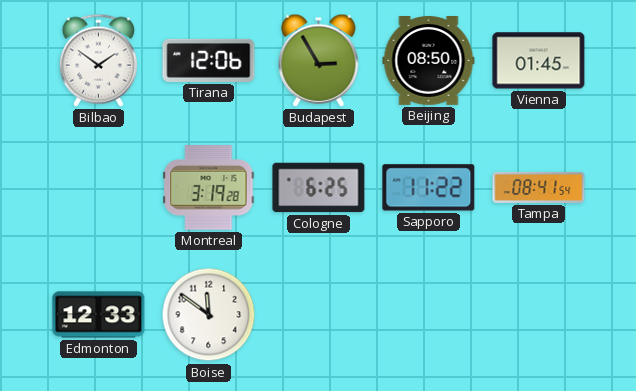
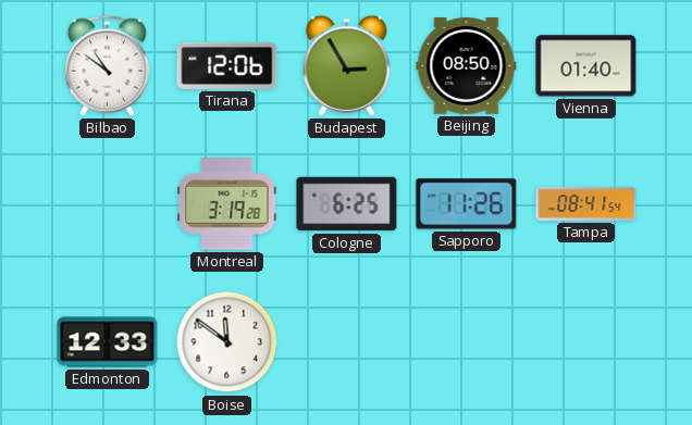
Bilbao: 1:51 -> 10:51
Vienna: 01:45 -> 01:40
Sapporo: 11:22 -> 11:26
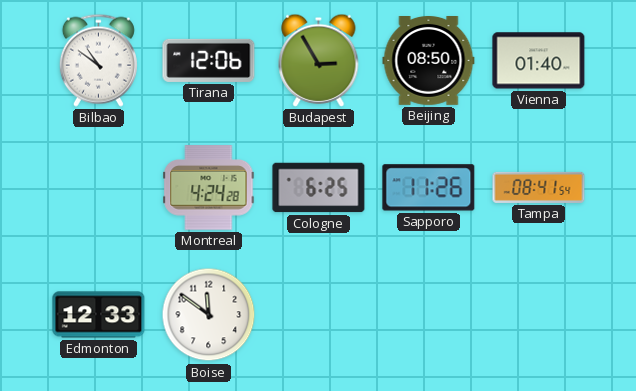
Montreal: 3:19 -> 4:24
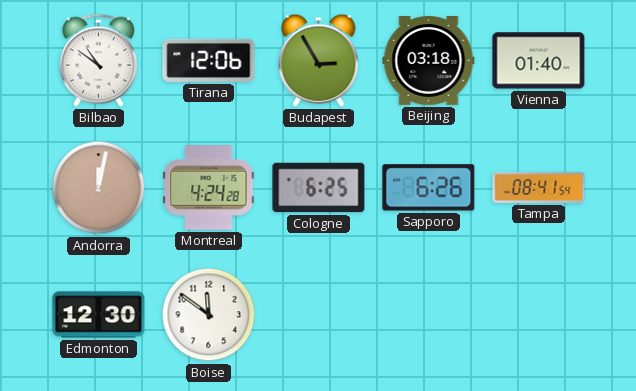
Beijing: 08:50 -> 03:18
Andorra: none -> 12:02
Sapporo: 11:26 -> 6:26
Edmonton: 12:33 -> 12:30
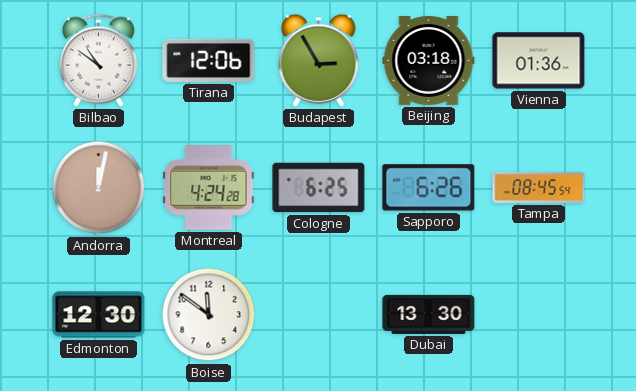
Vienna: 01:40 -> 01:36
Tampa: 08:41 -> 08:45
Dubai: none -> 13:30
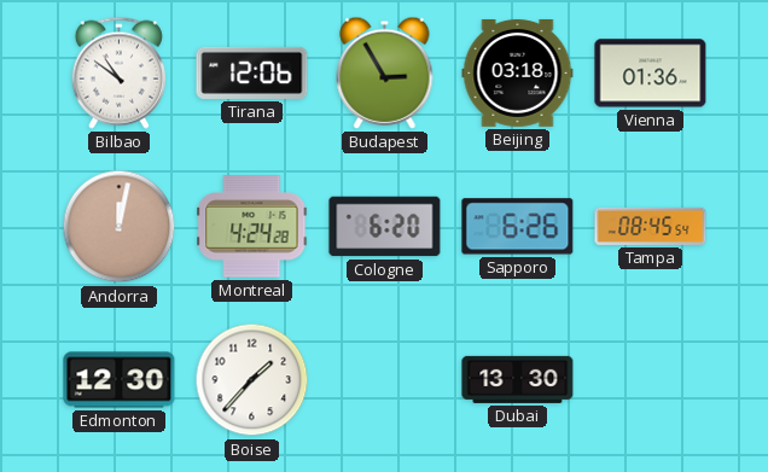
Cologne: 6:25 -> 6:20
Boise: 11:51 -> 1:37
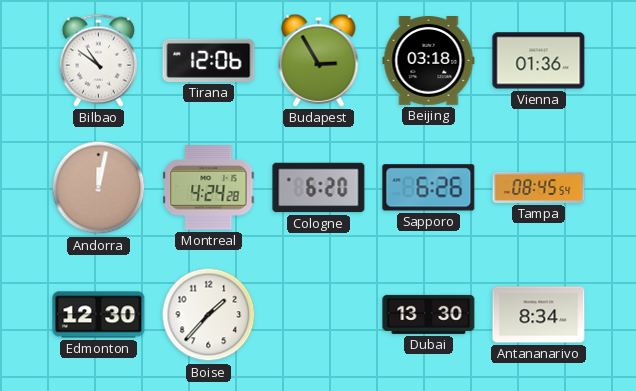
Antananarivo: none -> 8:34
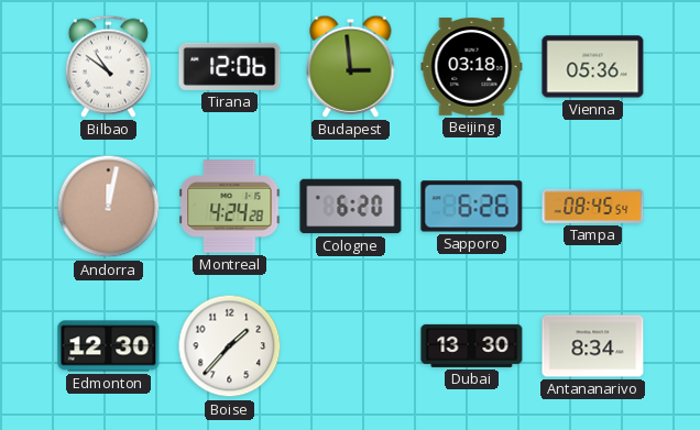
Budapest: 2:55 -> 2:59
Vienna: 01:36 -> 05:36
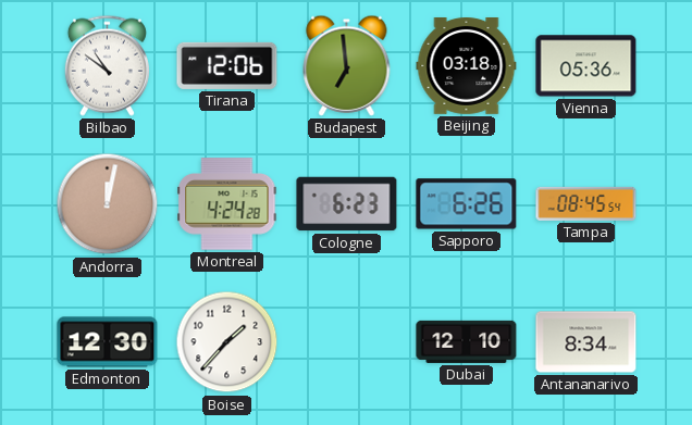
Budapest: 2:59 -> 6:59
Cologne: 6:20 -> 6:23
Dubai: 13:30 -> 12:10
